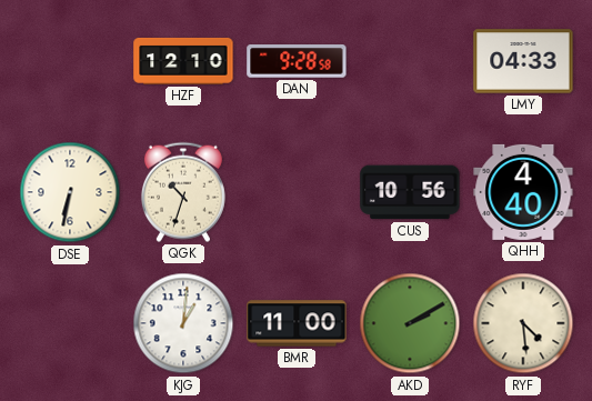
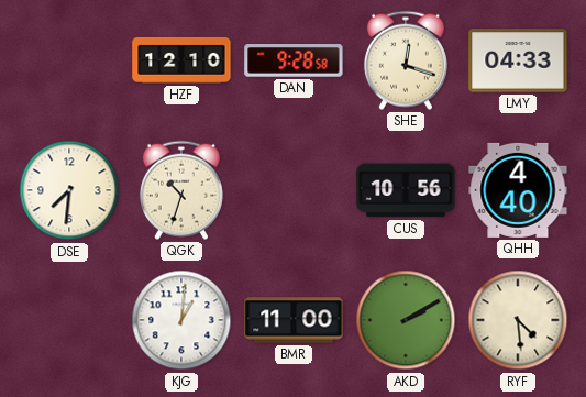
SHE: none -> 12:18
DSE: 6:32 -> 7:31
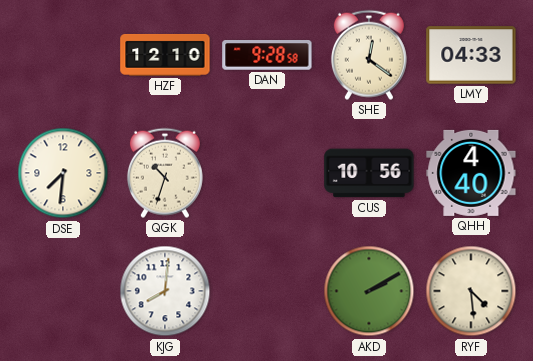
SHE: 12:18 -> 12:21
KJG: 1:01 -> 8:01
BMR: 11:00 -> none
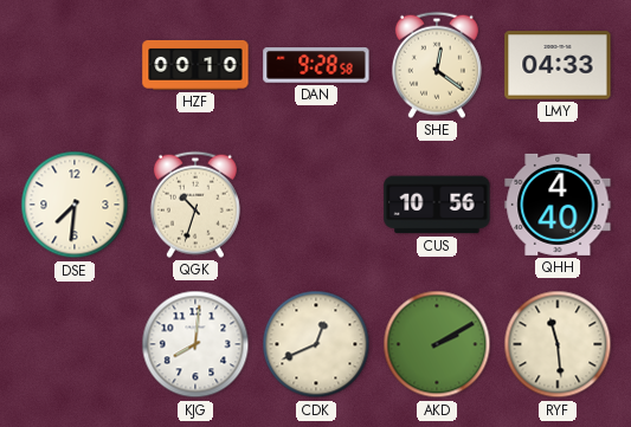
HZF: 12:10 -> 00:10
CDK: none -> 12:41
RYF: 4:29 -> 11:29
